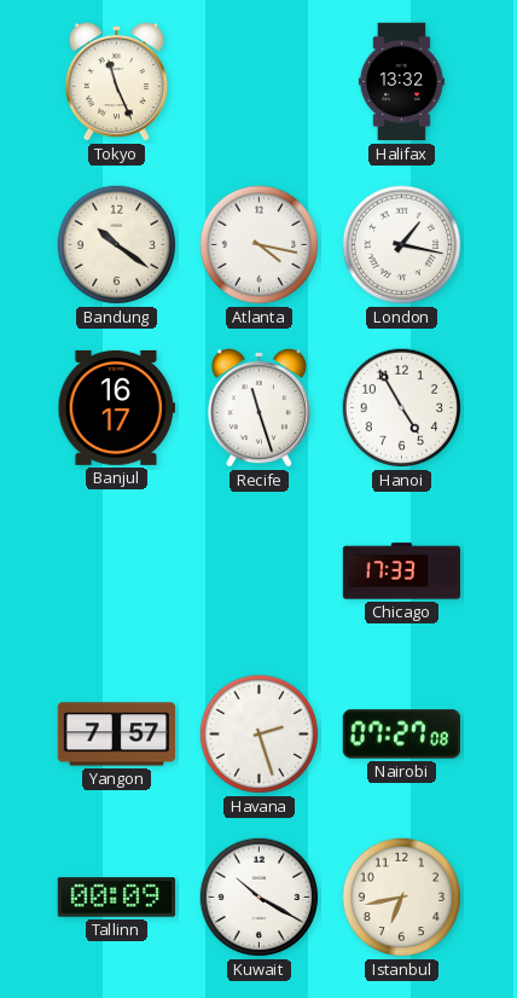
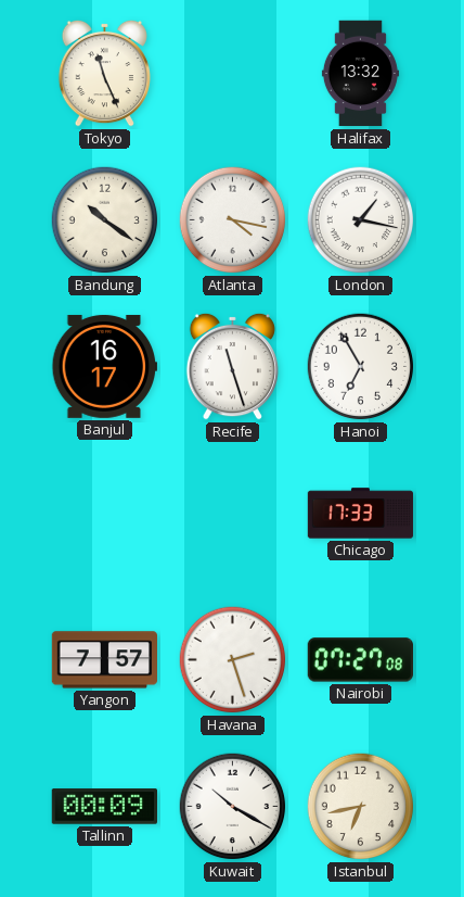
Hanoi: 4:55 -> 6:55
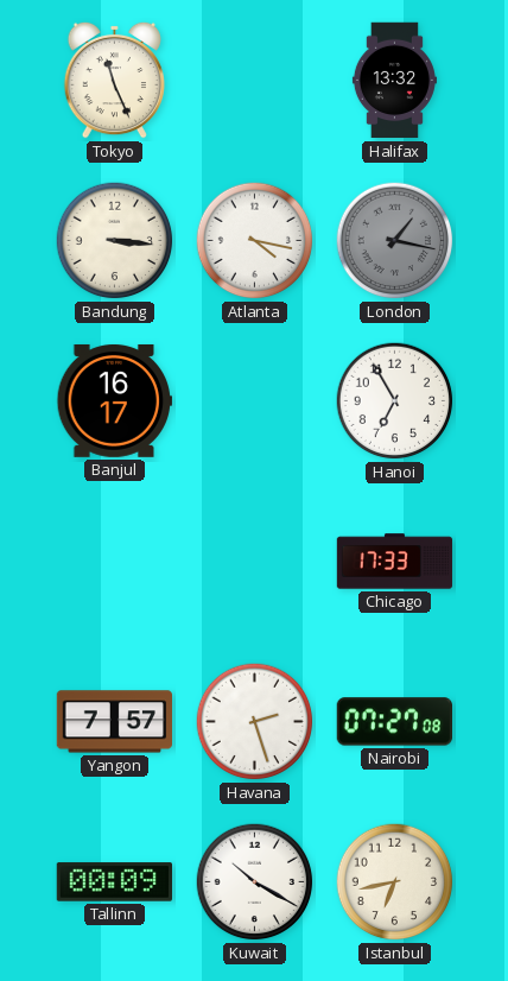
Bandung: 10:21 -> 3:16
London dial: white -> grey
Recife: 11:27 -> none
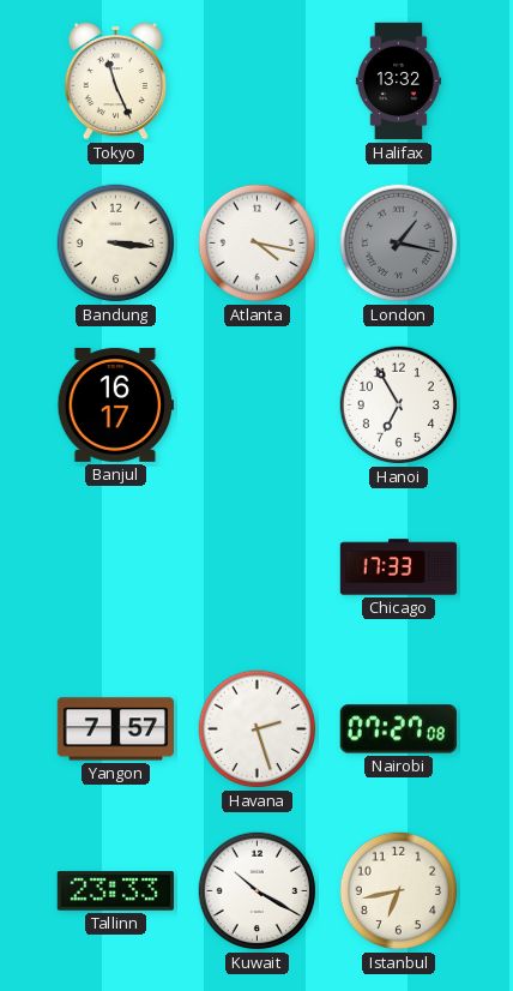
Tallinn: 00:09 -> 23:33
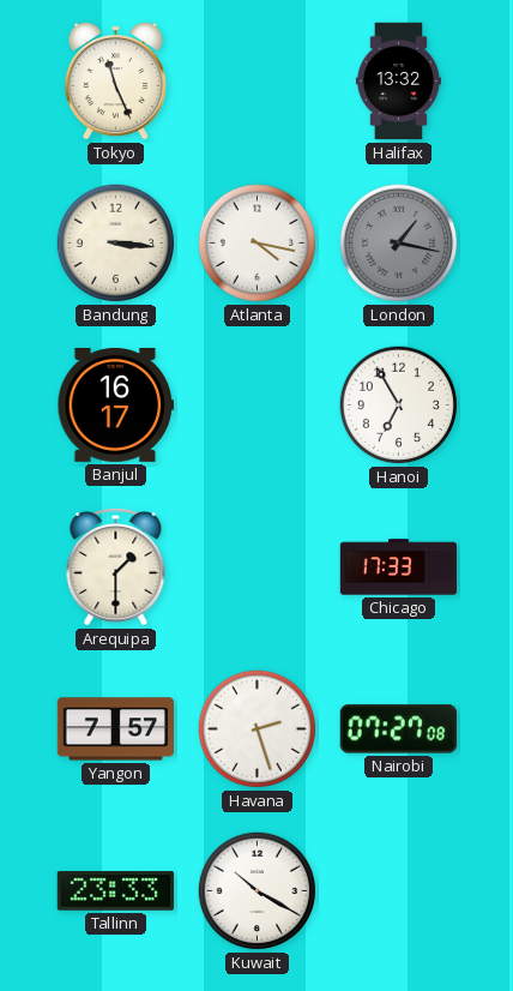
Arequipa: none -> 1:30
Istanbul: 6:43 -> none
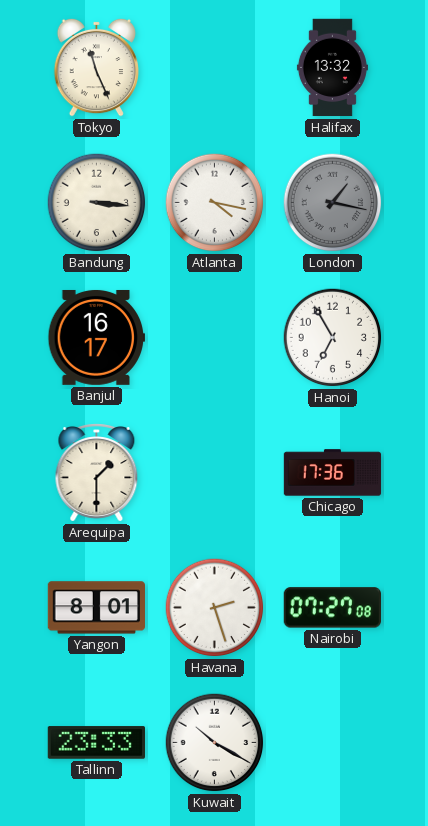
Chicago: 17:33 -> 17:36
Yangon: 7:57 -> 8:01
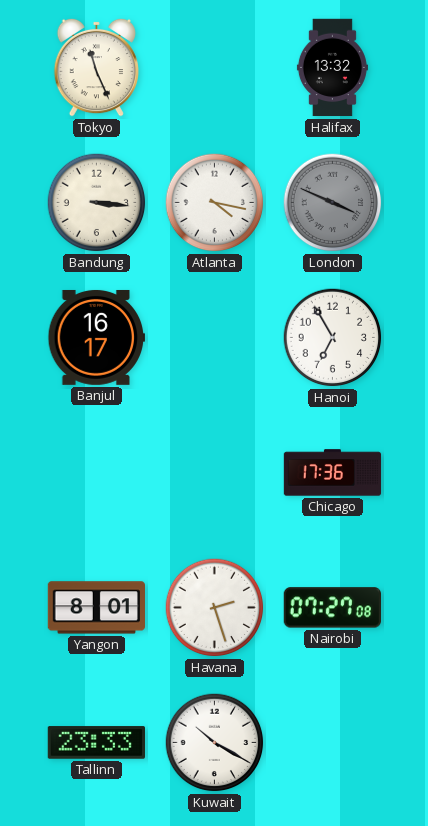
London: 1:17 -> 3:49
Arequipa: 1:30 -> none
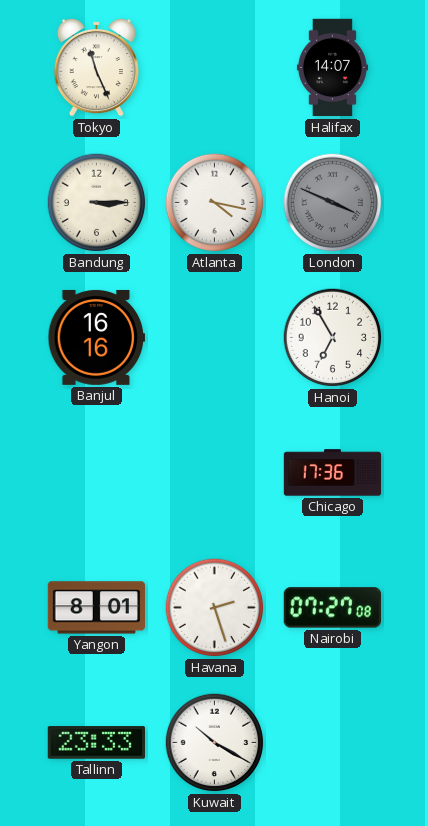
Halifax: 13:32 -> 14:07
Bandung: 3:16 -> 3:15
Banjul: 16:17 -> 16:16
